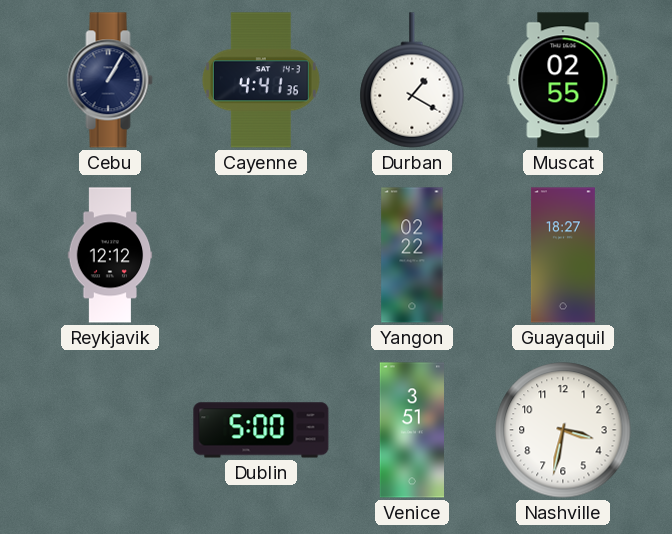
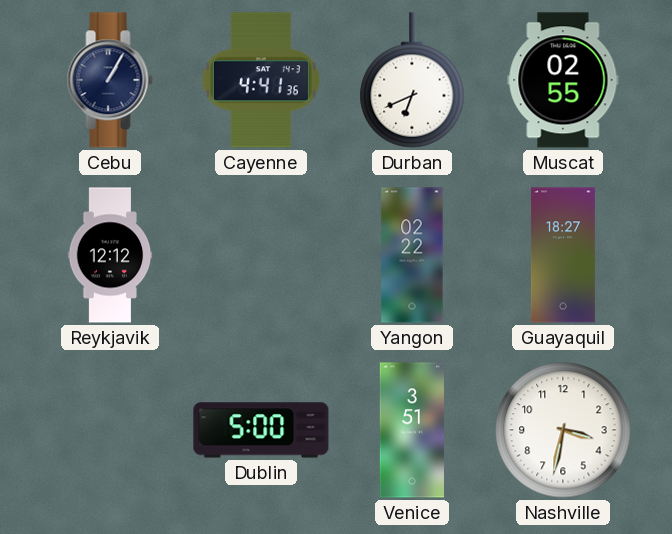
Durban: 1:20 -> 6:41
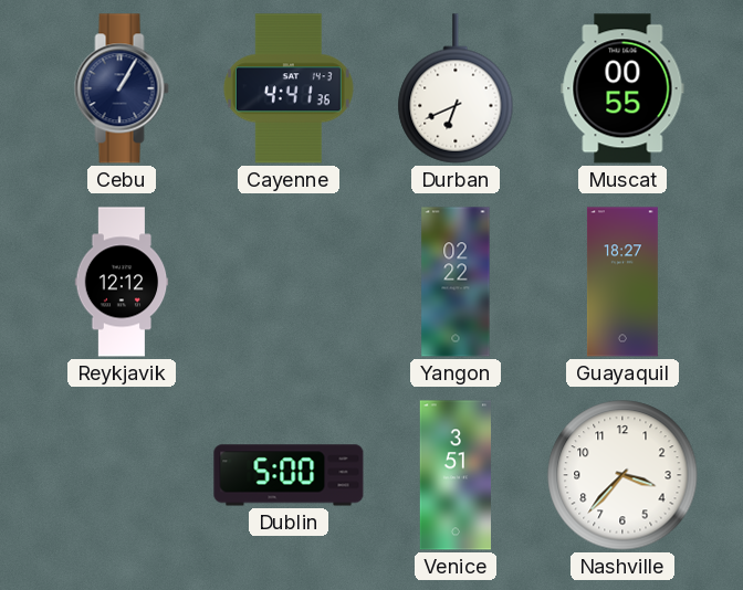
Muscat: 02:55 -> 00:55
Nashville: 3:32 -> 3:37
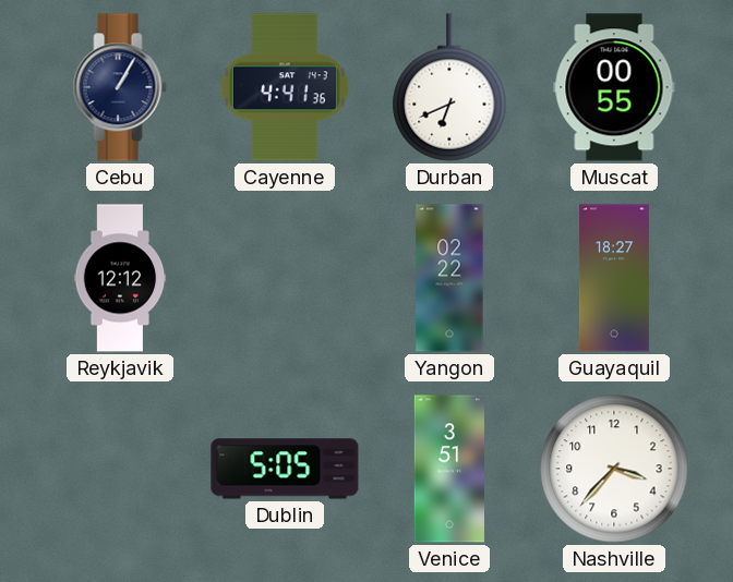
Dublin: 5:00 -> 5:05
